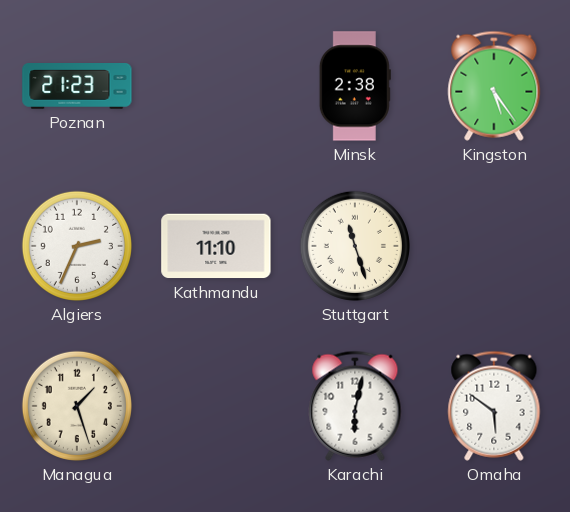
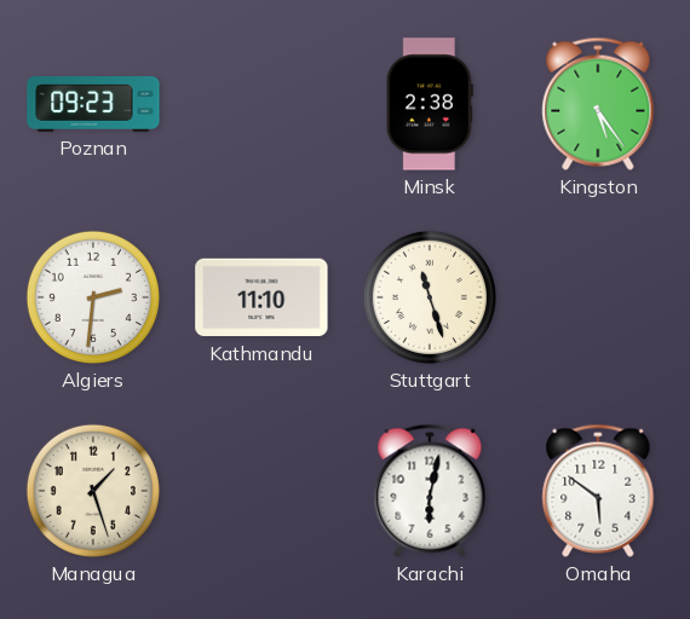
Poznan: 21:23 -> 09:23
Algiers: 2:34 -> 2:31
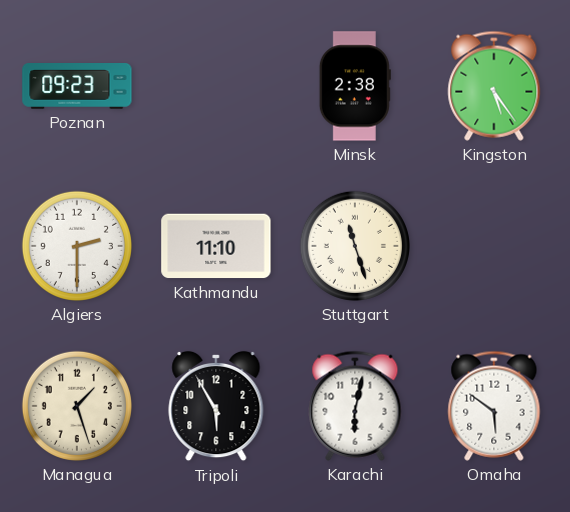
Algiers: 2:31 -> 2:30
Tripoli: none -> 5:55
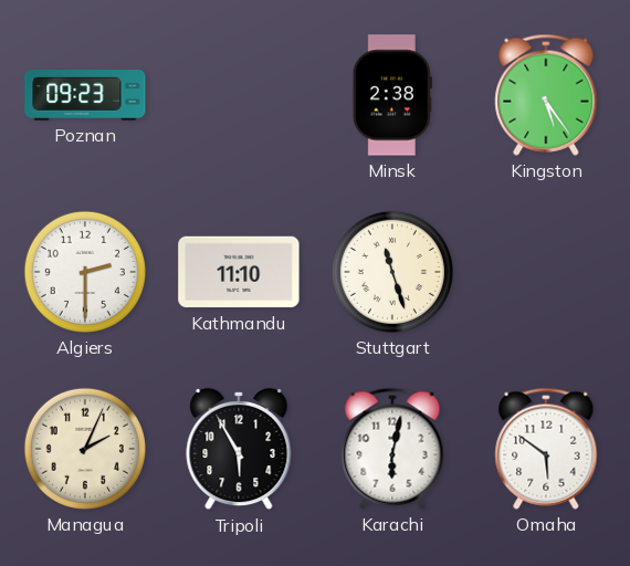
Managua: 1:27 -> 2:04
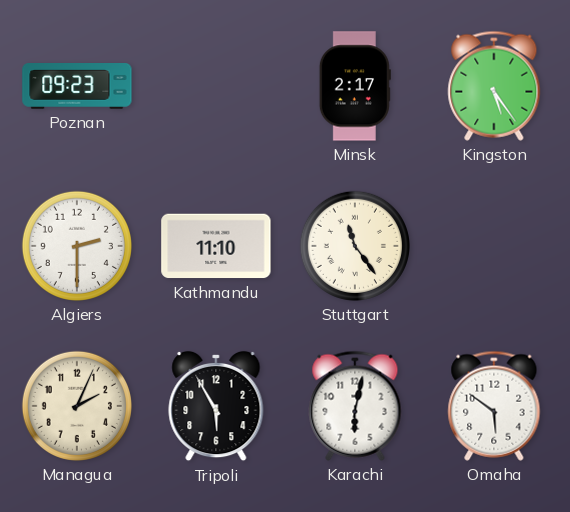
Minsk: 2:38 -> 2:17
Stuttgart: 11:27 -> 11:24
